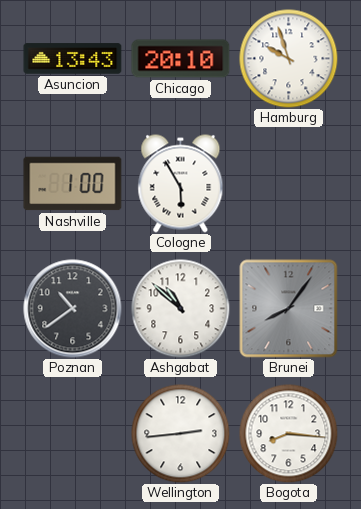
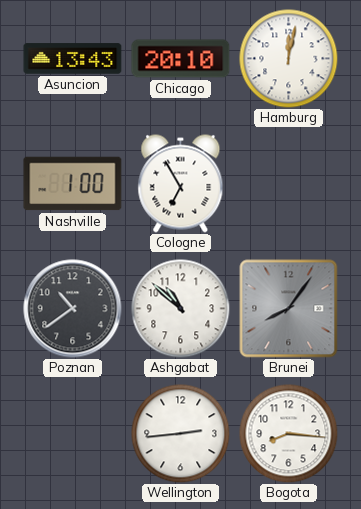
Hamburg: 9:57 -> 12:02
Cologne: 5:55 -> 6:55
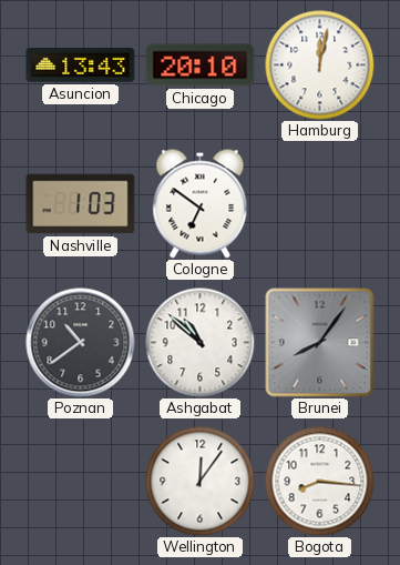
Nashville: 1:00 -> 1:03
Cologne: 6:55 -> 6:51
Wellington: 2:44 -> 12:06
